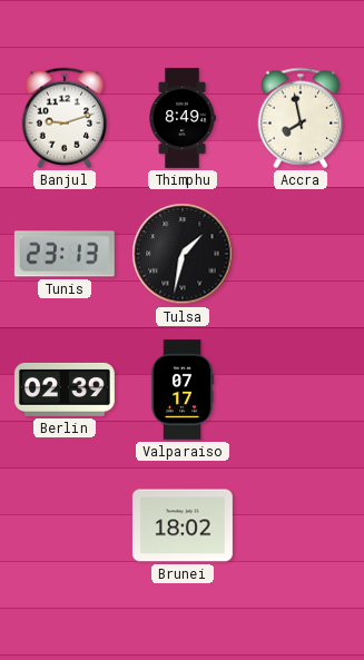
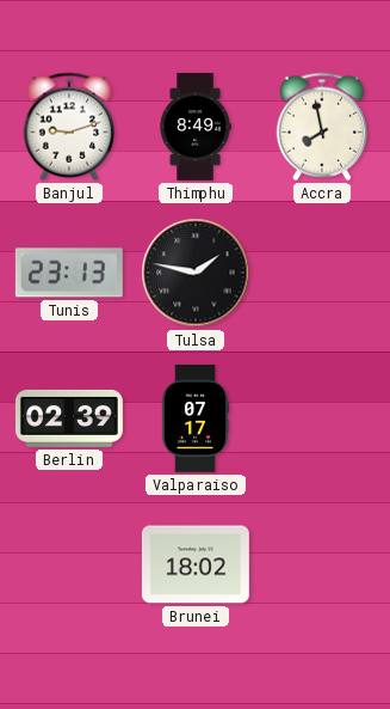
Tulsa: 1:32 -> 1:47
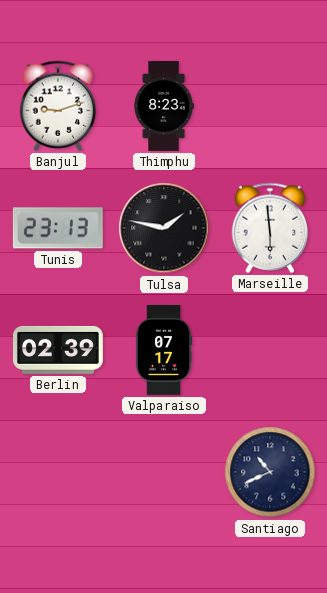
Thimphu: 8:49 -> 8:23
Accra: 7:58 -> none
Marseille: none -> 5:59
Brunei: 18:02 -> none
Santiago: none -> 10:41
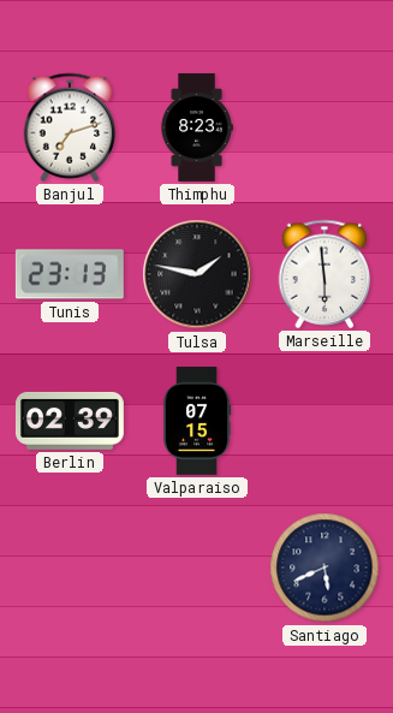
Banjul: 9:12 -> 7:12
Valparaiso: 07:17 -> 07:15
Santiago: 10:41 -> 5:41
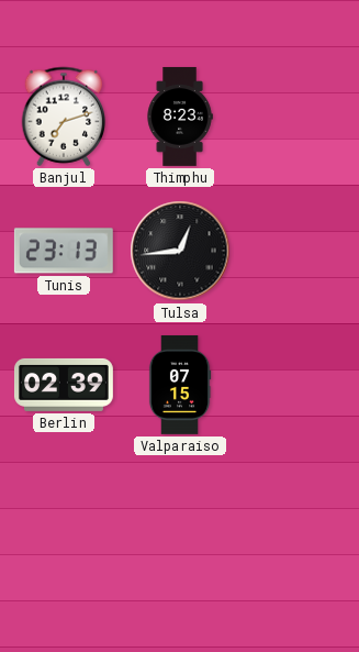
Tulsa: 1:47 -> 12:44
Marseille: 5:59 -> none
Santiago: 5:41 -> none
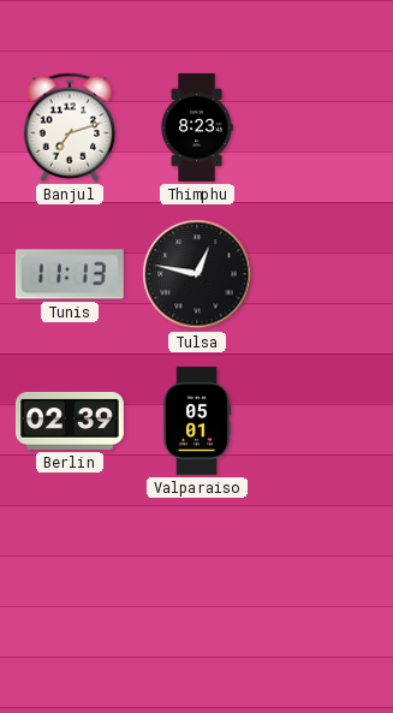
Tunis: 23:13 -> 11:13
Tulsa: 12:44 -> 12:47
Valparaiso: 07:15 -> 05:01
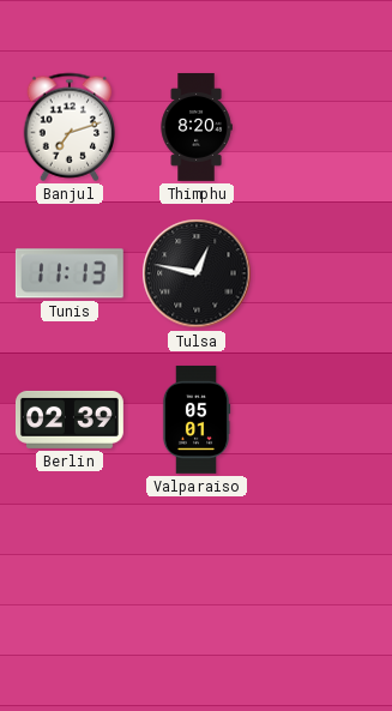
Thimphu: 8:23 -> 8:20
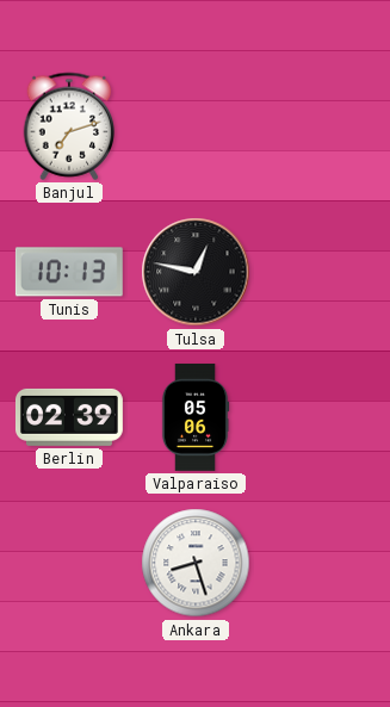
Thimphu: 8:20 -> none
Tunis: 11:13 -> 10:13
Valparaiso: 05:01 -> 05:06
Ankara: none -> 8:27
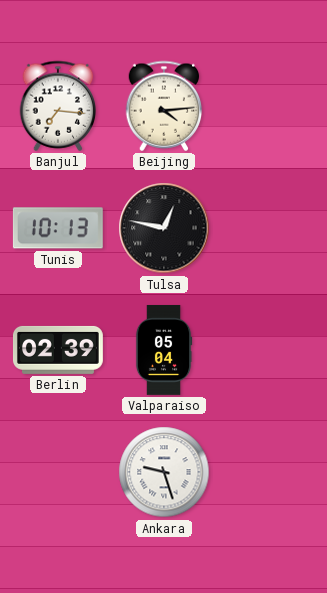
Banjul: 7:12 -> 7:16
Beijing: none -> 4:14
Valparaiso: 05:06 -> 05:04
Ankara: 8:27 -> 9:27
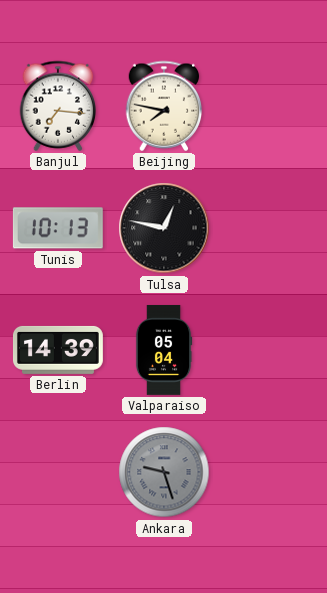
Beijing: 4:14 -> 7:47
Berlin: 02:39 -> 14:39
Ankara dial: white -> grey
